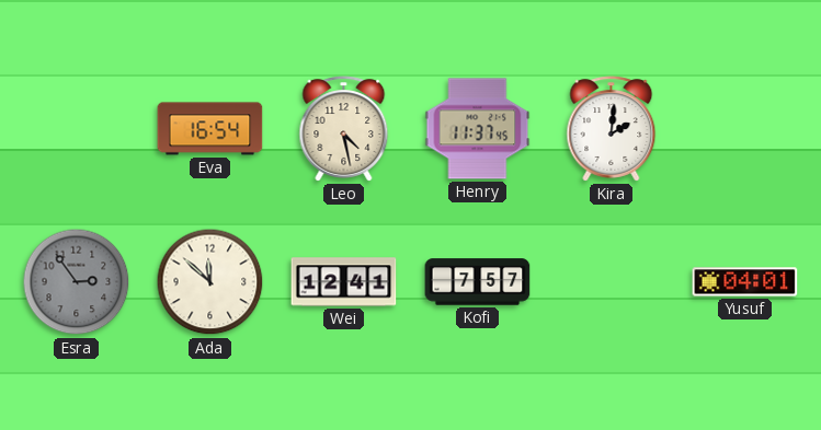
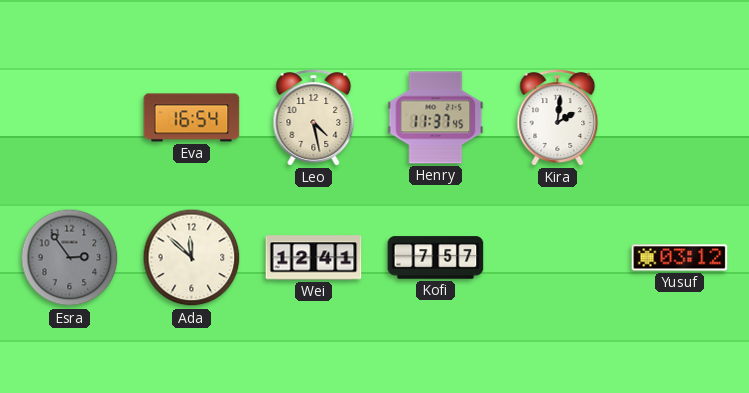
Yusuf: 04:01 -> 03:12
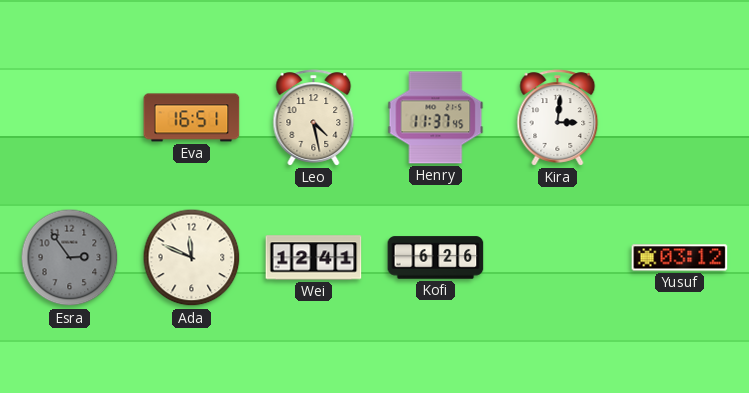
Eva: 16:54 -> 16:51
Kira: 2:01 -> 3:01
Ada: 11:52 -> 11:49
Kofi: 7:57 -> 6:26
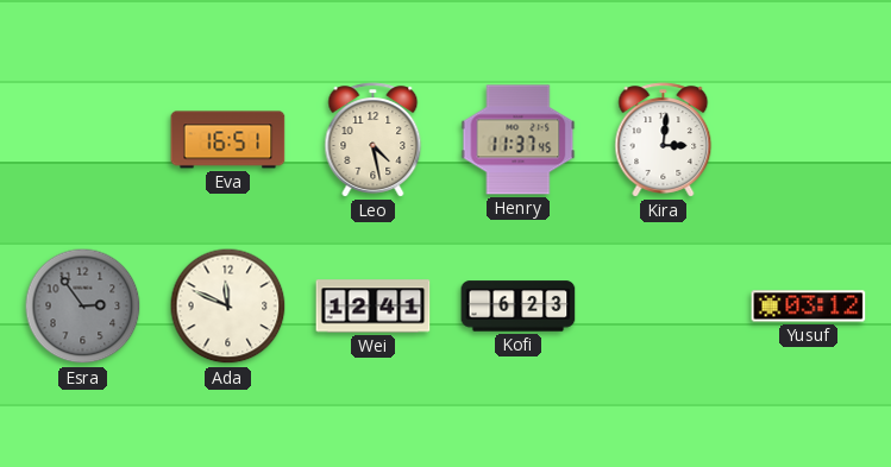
Kofi: 6:26 -> 6:23
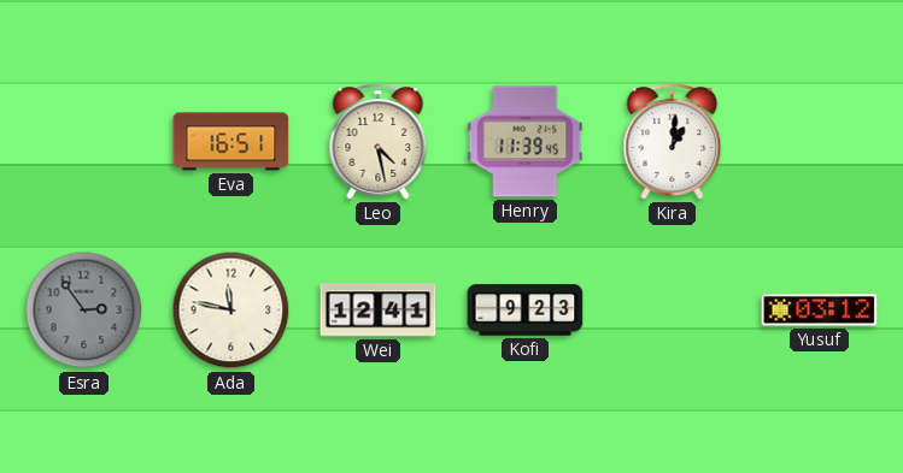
Henry: 11:37 -> 11:39
Kira: 3:01 -> 1:01
Ada: 11:49 -> 11:47
Kofi: 6:23 -> 9:23
